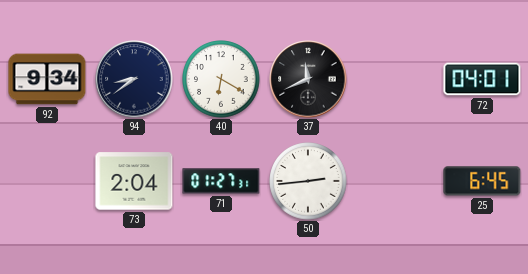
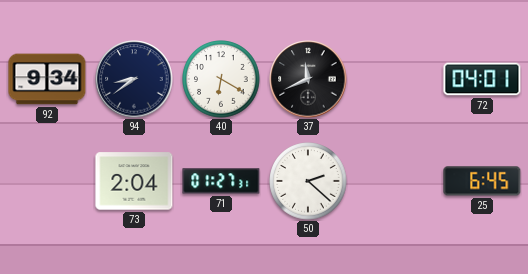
50: 2:44 -> 2:22
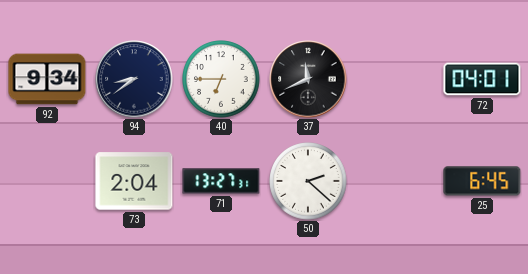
40: 6:20 -> 6:45
71: 01:27 -> 13:27
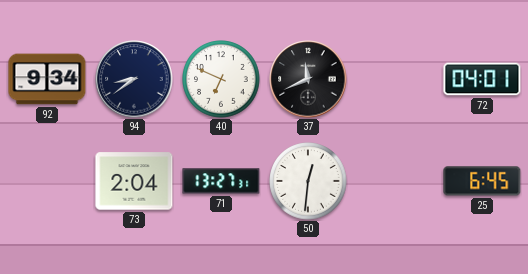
40: 6:45 -> 6:49
50: 2:22 -> 12:31
